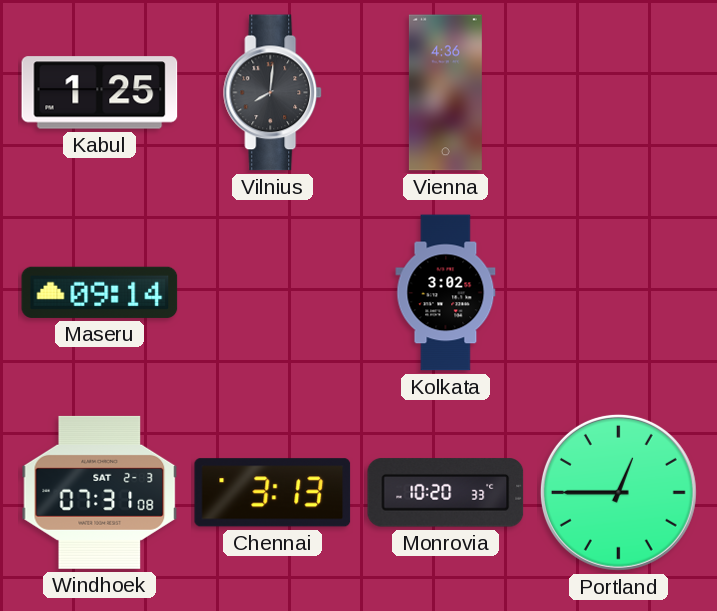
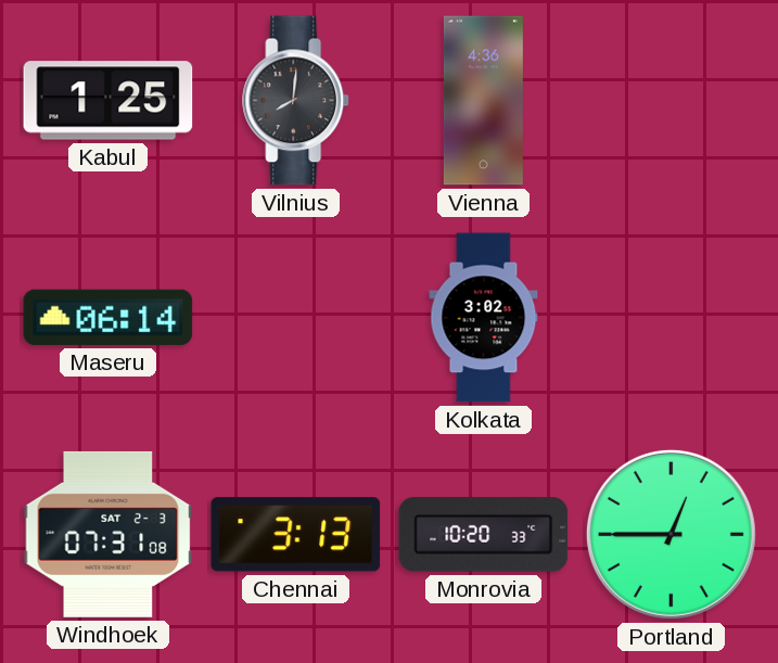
Maseru: 09:14 -> 06:14
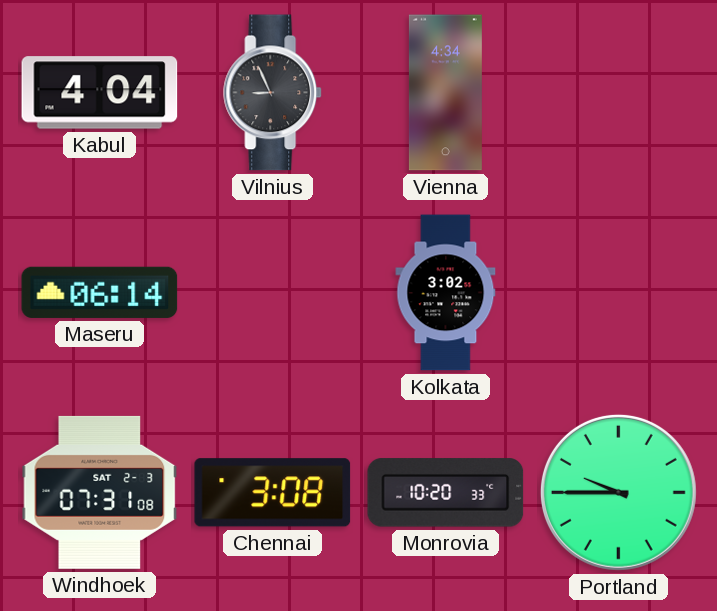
Kabul: 1:25 -> 4:04
Vilnius: 8:01 -> 8:56
Vienna: 4:36 -> 4:34
Chennai: 3:13 -> 3:08
Portland: 12:45 -> 9:45
